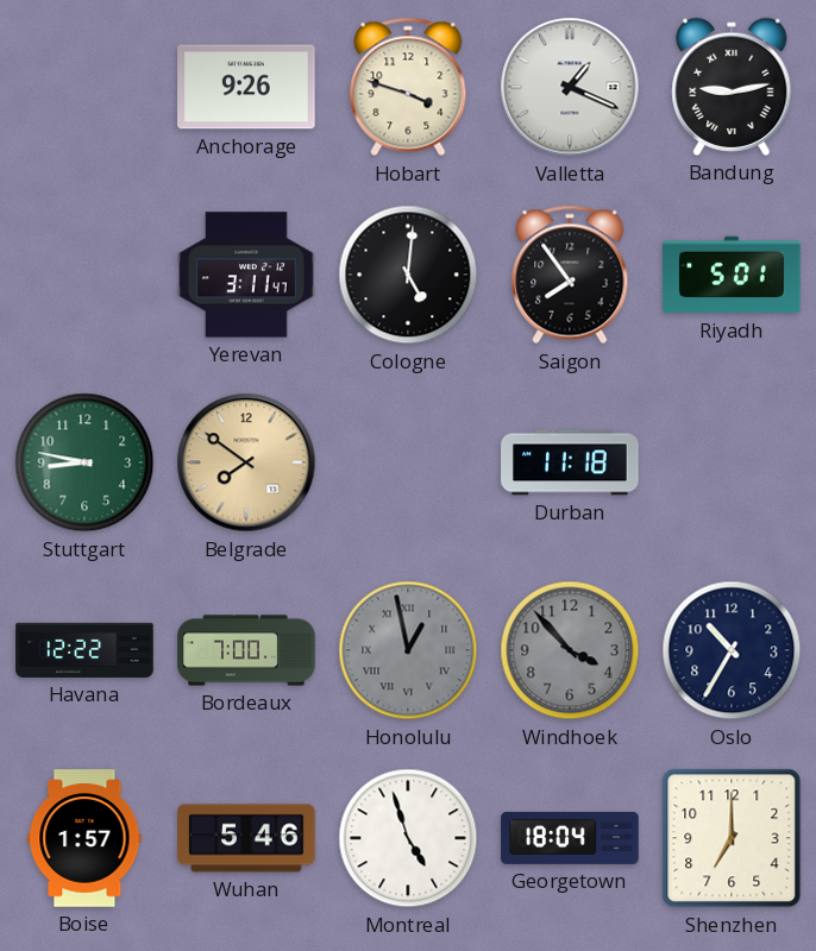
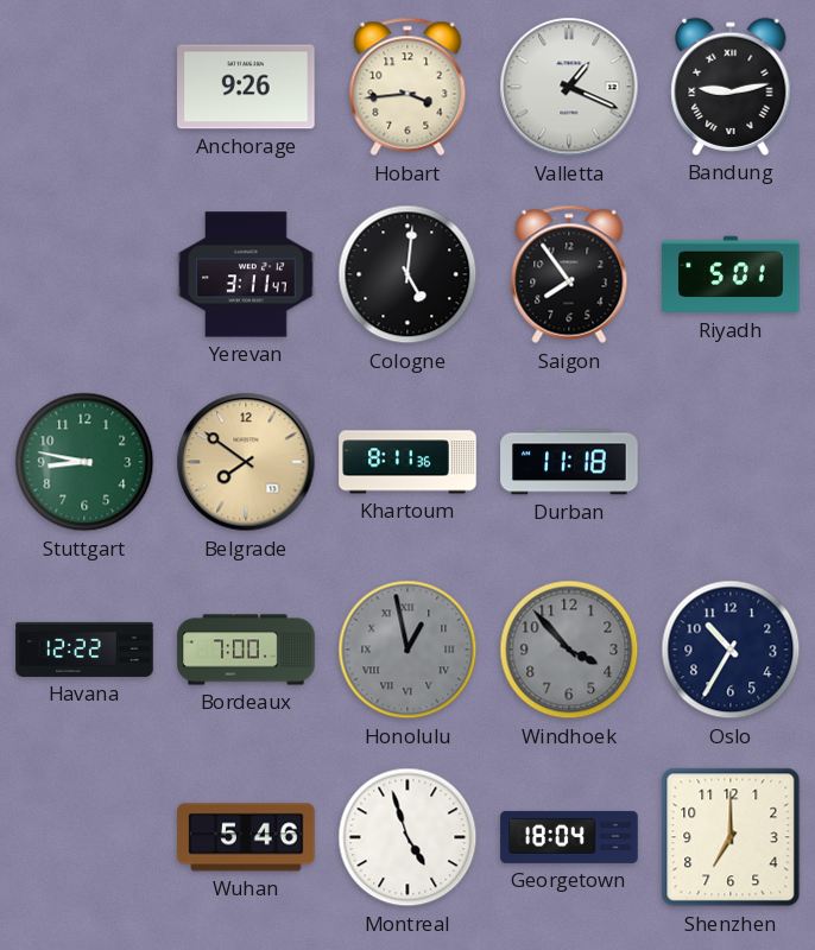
Hobart: 3:48 -> 3:44
Khartoum: none -> 8:11
Boise: 1:57 -> none
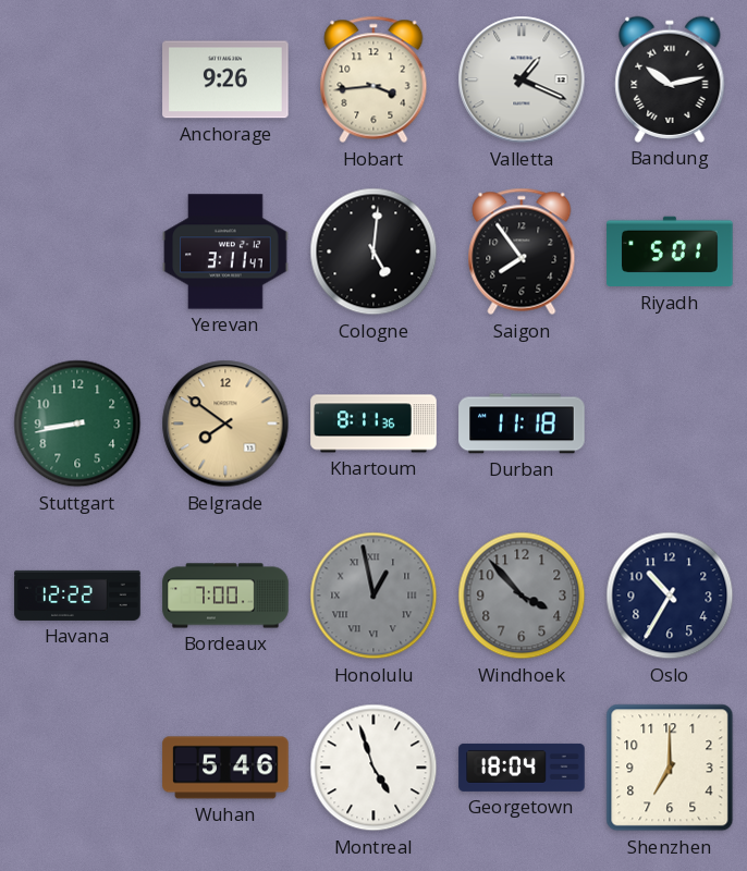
Bandung: 9:13 -> 10:13
Stuttgart: 8:47 -> 8:43
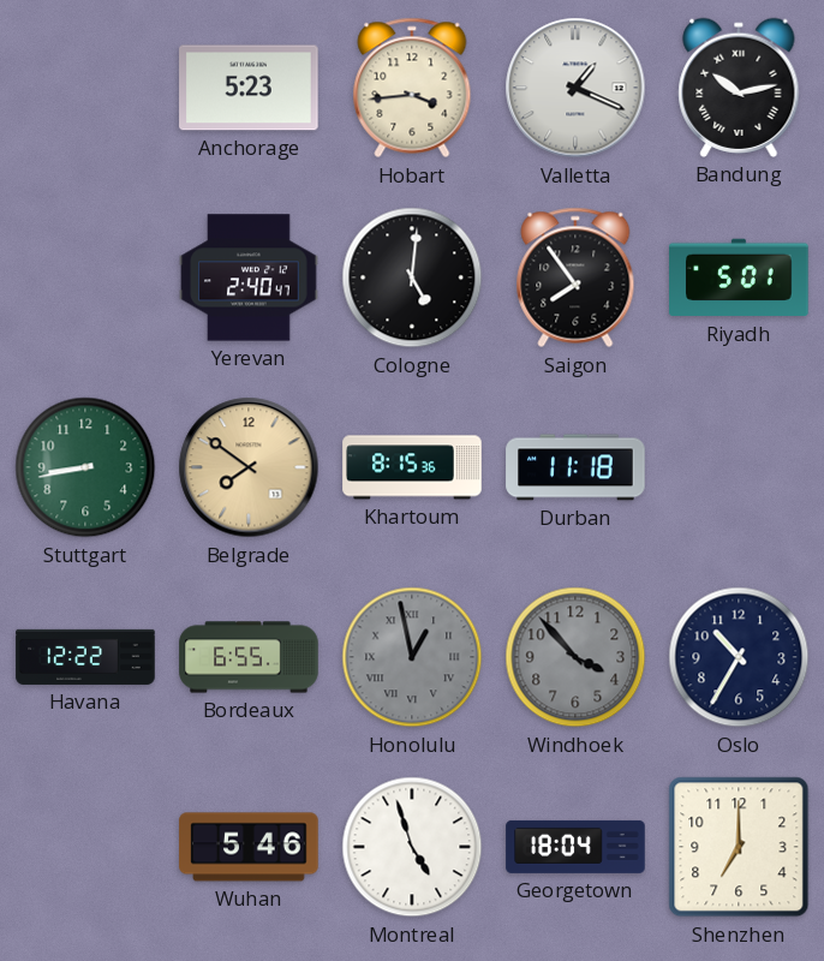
Anchorage: 9:26 -> 5:23
Yerevan: 3:11 -> 2:40
Khartoum: 8:11 -> 8:15
Bordeaux: 7:00 -> 6:55
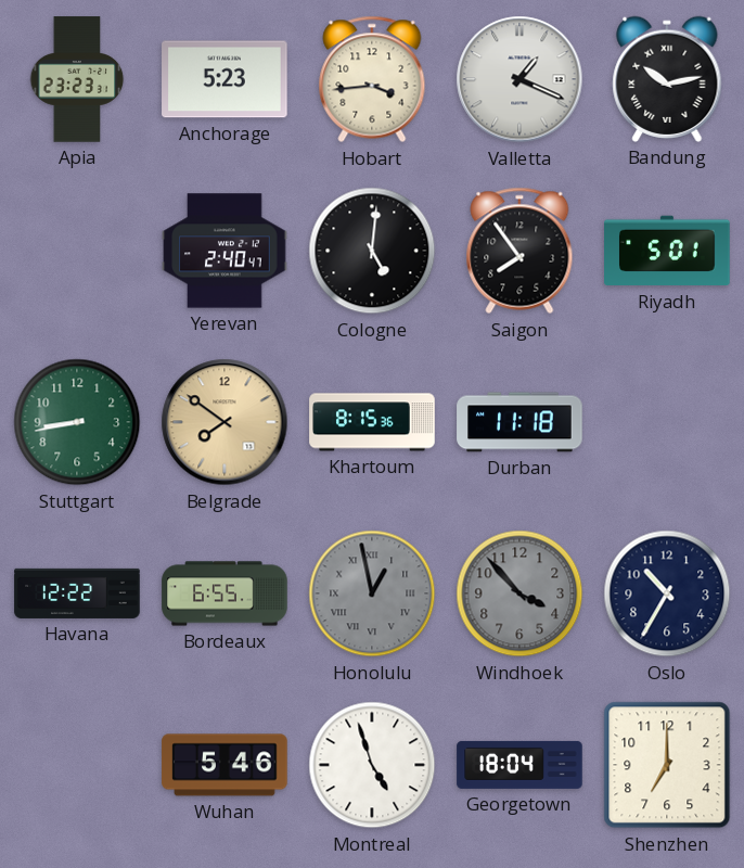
Apia: none -> 23:23
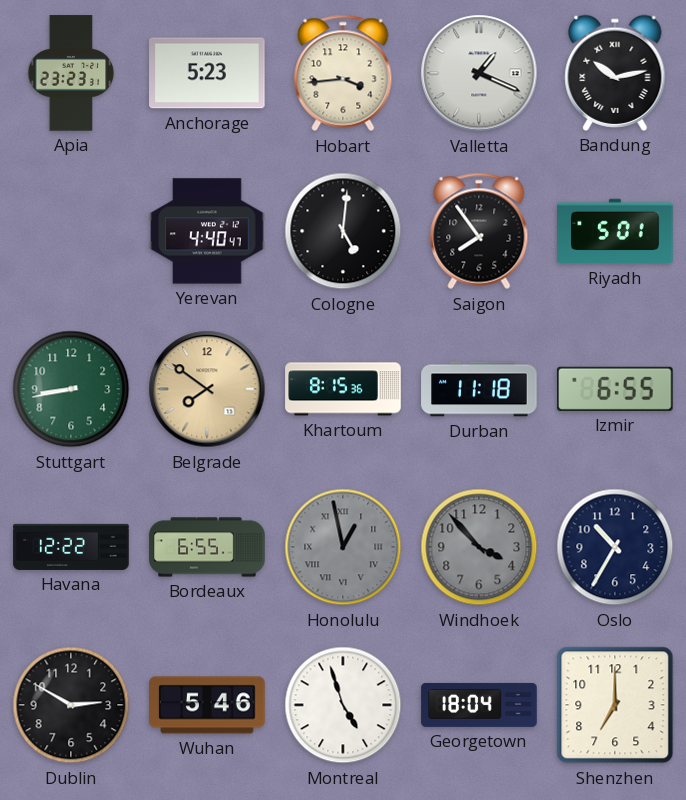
Yerevan: 2:40 -> 4:40
Izmir: none -> 6:55
Dublin: none -> 2:50
